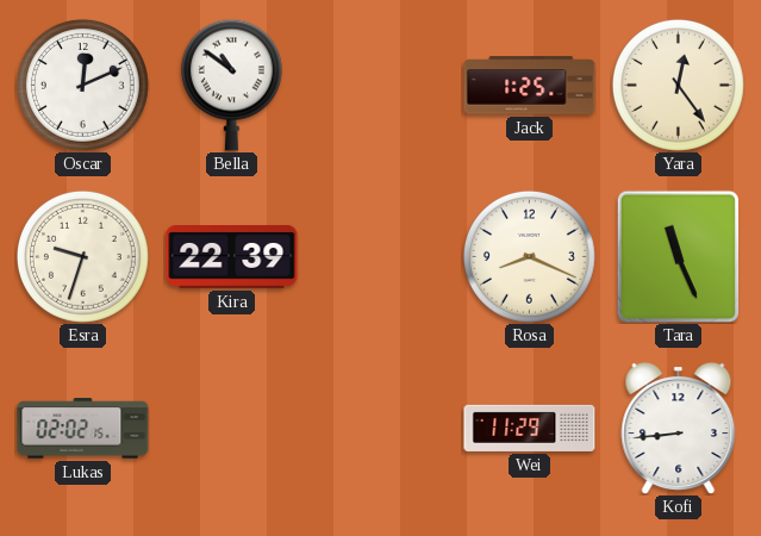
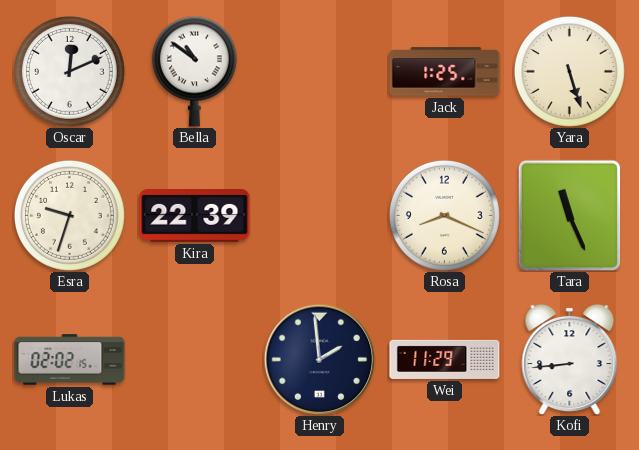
Yara: 12:24 -> 5:27
Henry: none -> 1:59
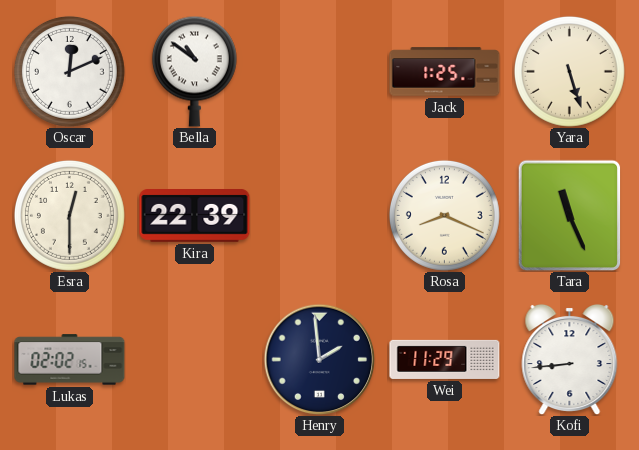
Esra: 9:33 -> 12:30
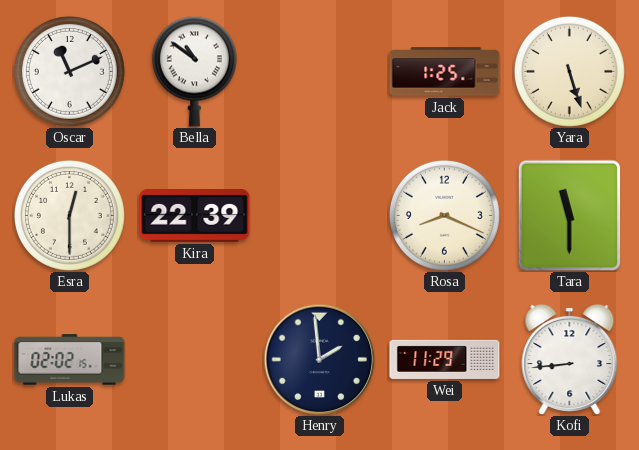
Oscar: 12:11 -> 11:11
Tara: 11:26 -> 11:30
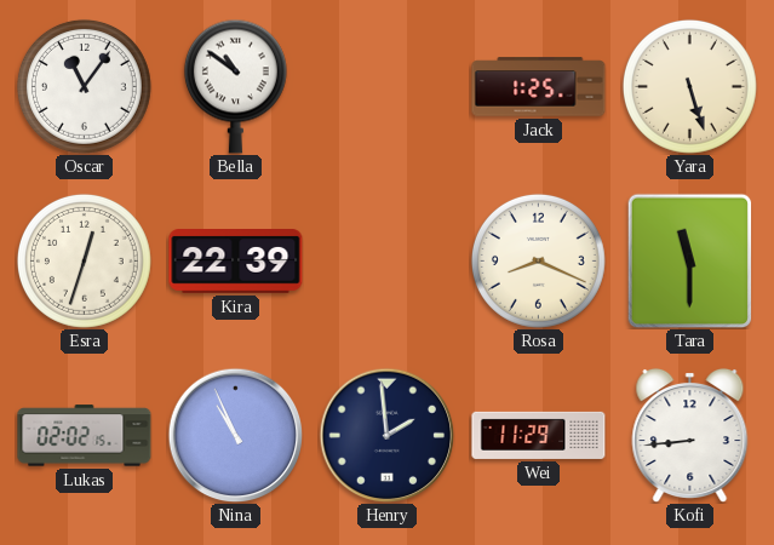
Oscar: 11:11 -> 11:06
Esra: 12:30 -> 12:33
Nina: none -> 10:56
